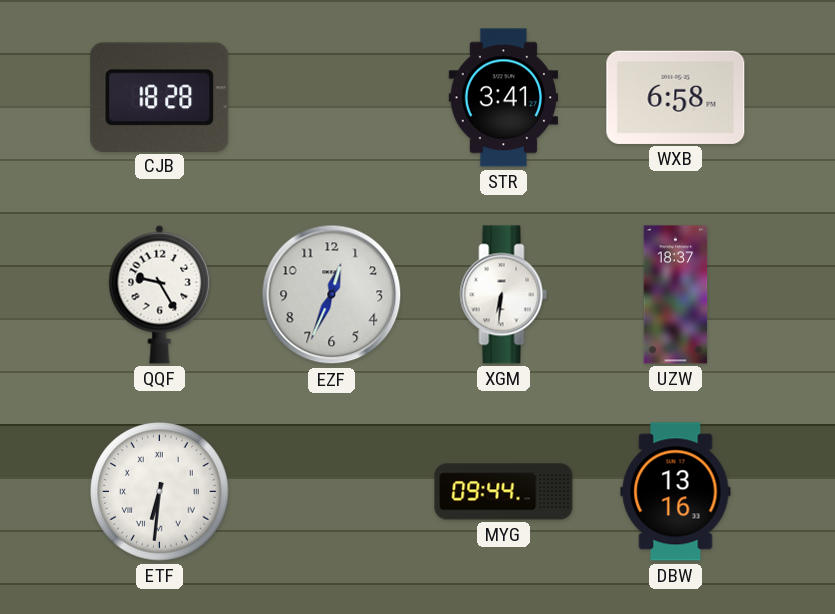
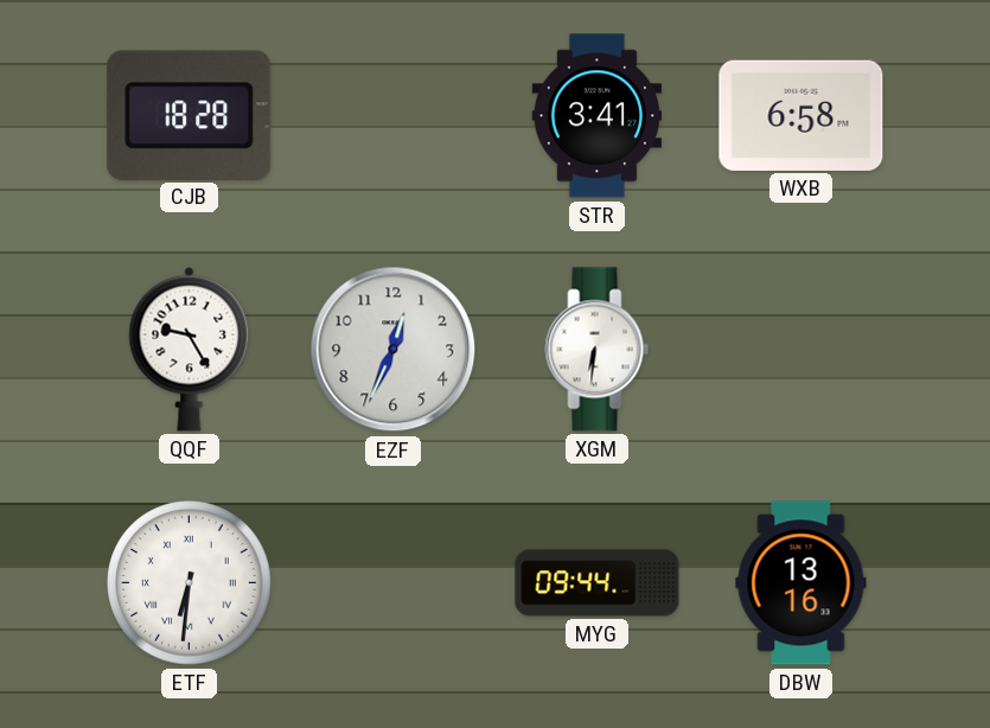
UZW: 18:37 -> none
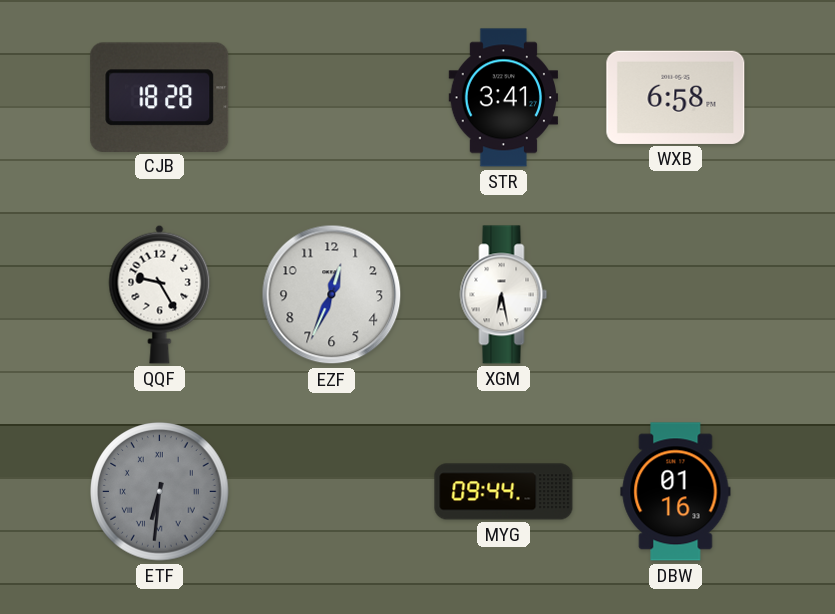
XGM: 6:31 -> 6:28
ETF dial: white -> grey
DBW: 13:16 -> 01:16
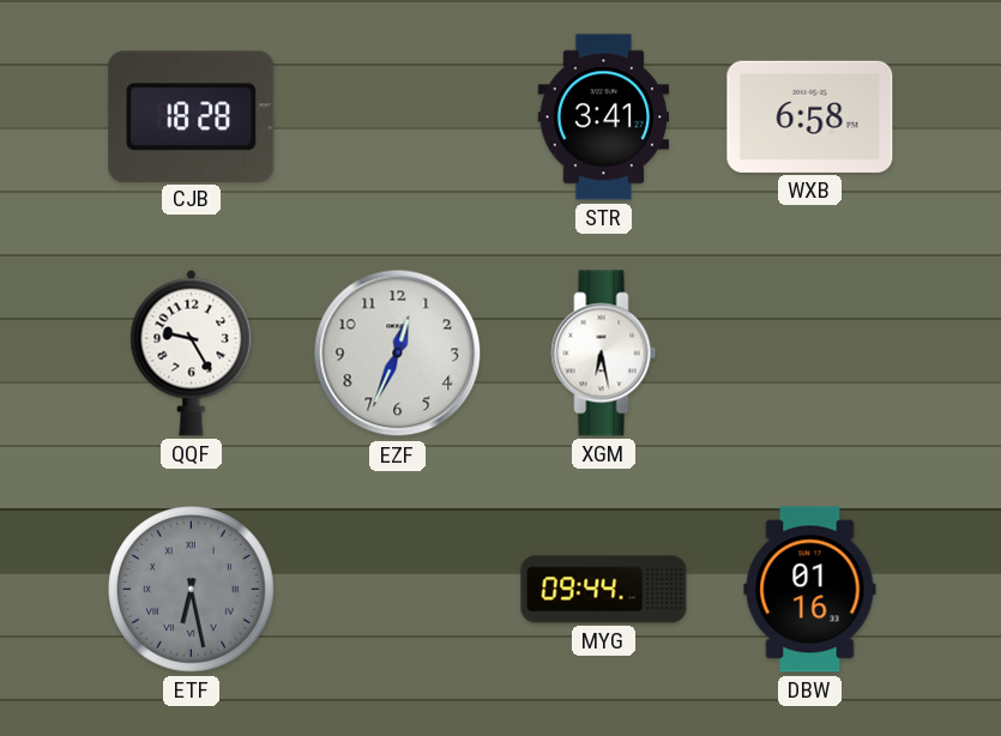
ETF: 6:31 -> 6:28
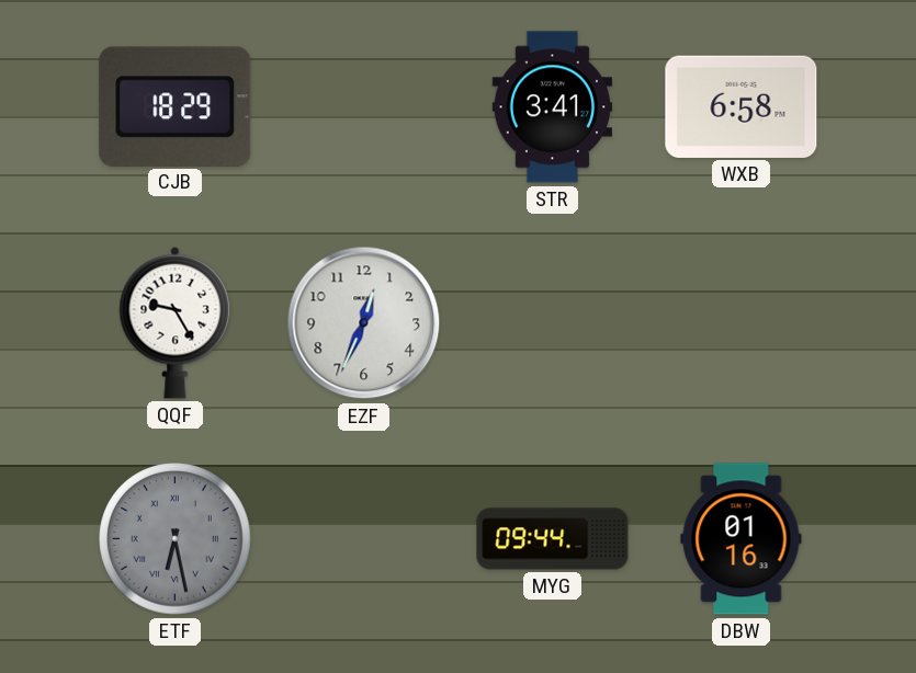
CJB: 18:28 -> 18:29
XGM: 6:28 -> none
